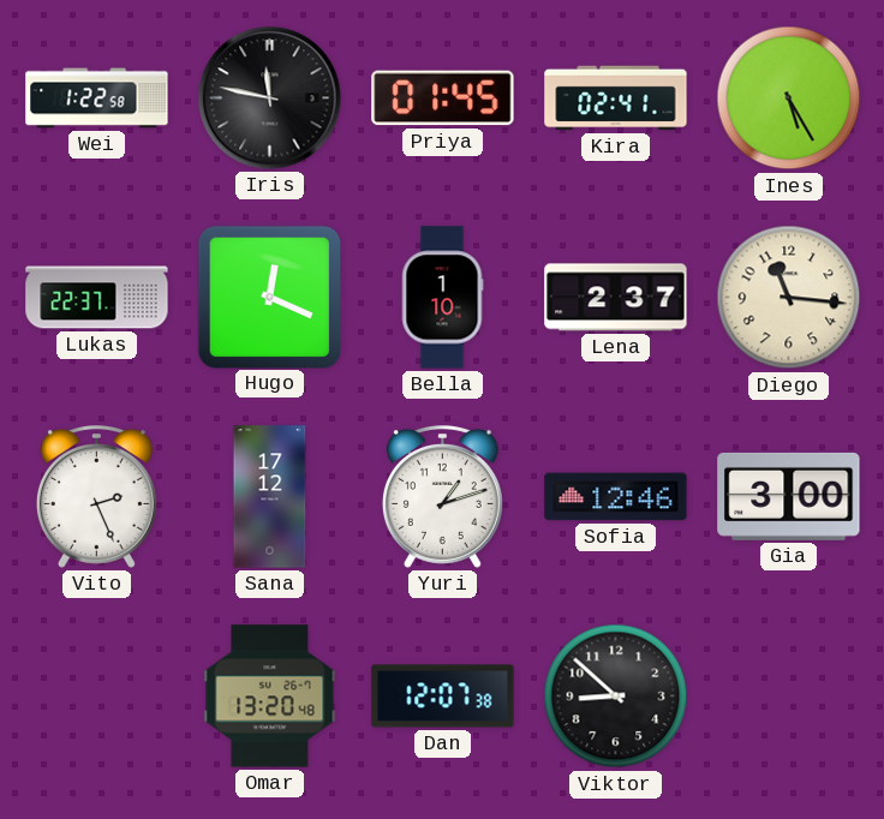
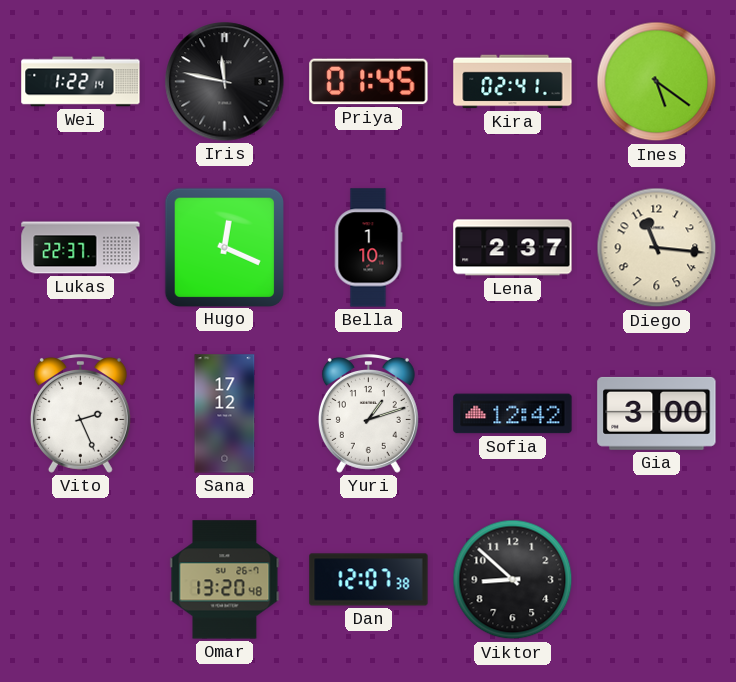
Wei: 1:22:58 -> 1:22:14
Ines: 5:25 -> 5:21
Sofia: 12:46 -> 12:42
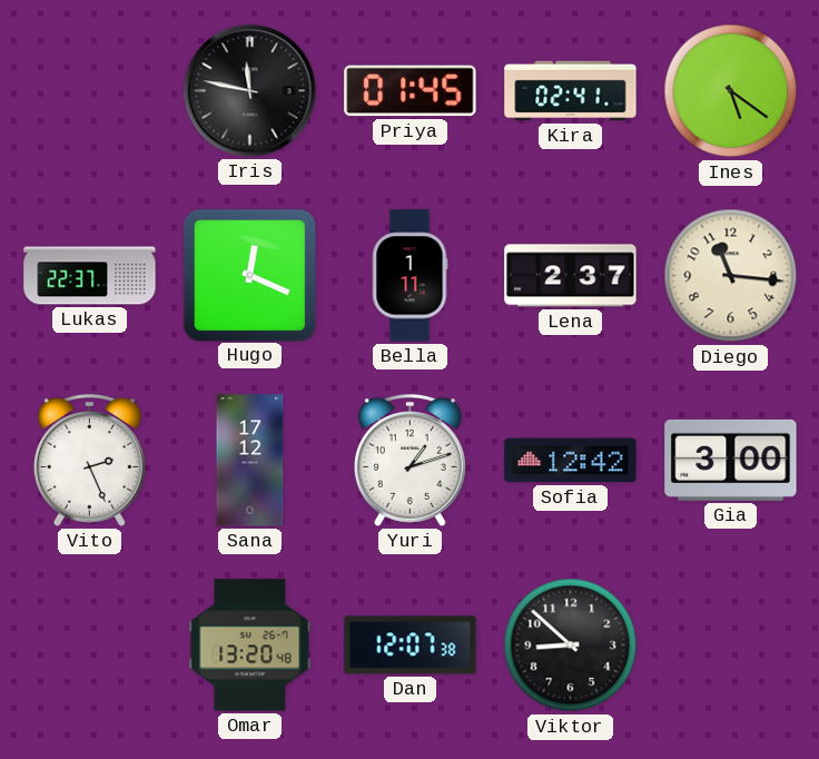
Wei: 1:22 -> none
Bella: 1:10 -> 1:11
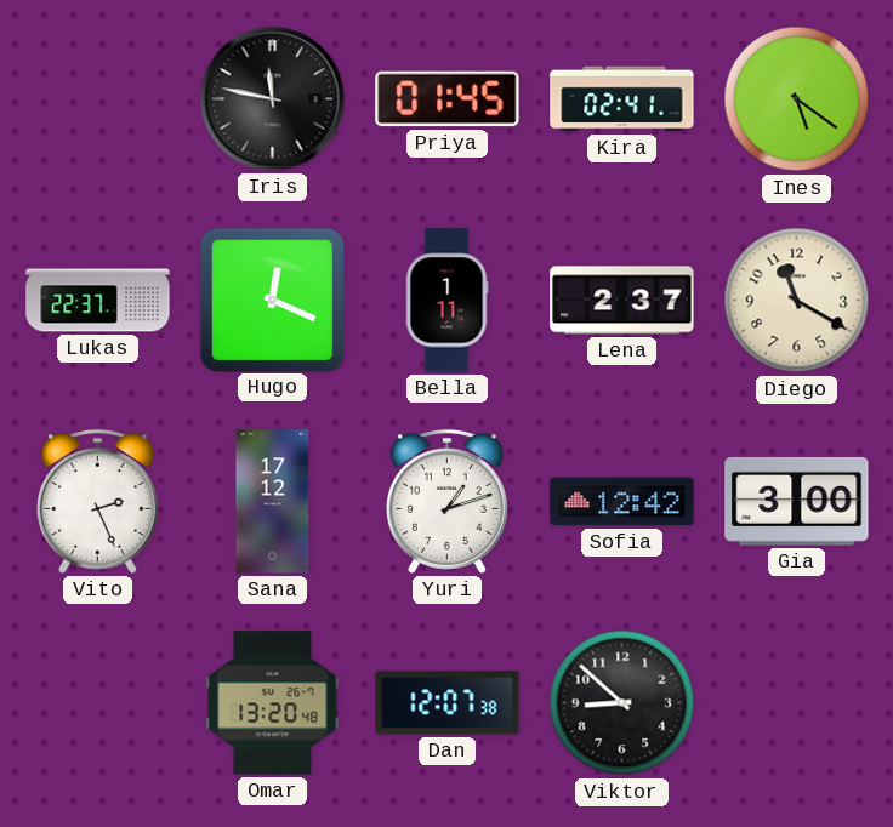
Diego: 11:16 -> 11:20
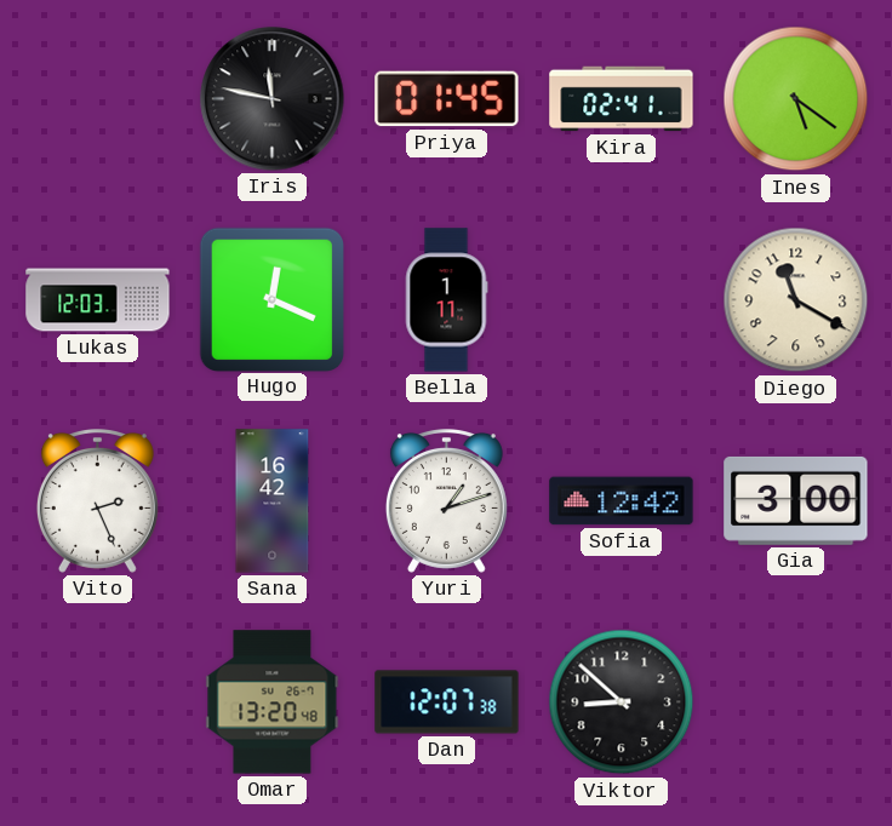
Lukas: 22:37 -> 12:03
Lena: 2:37 -> none
Sana: 17:12 -> 16:42
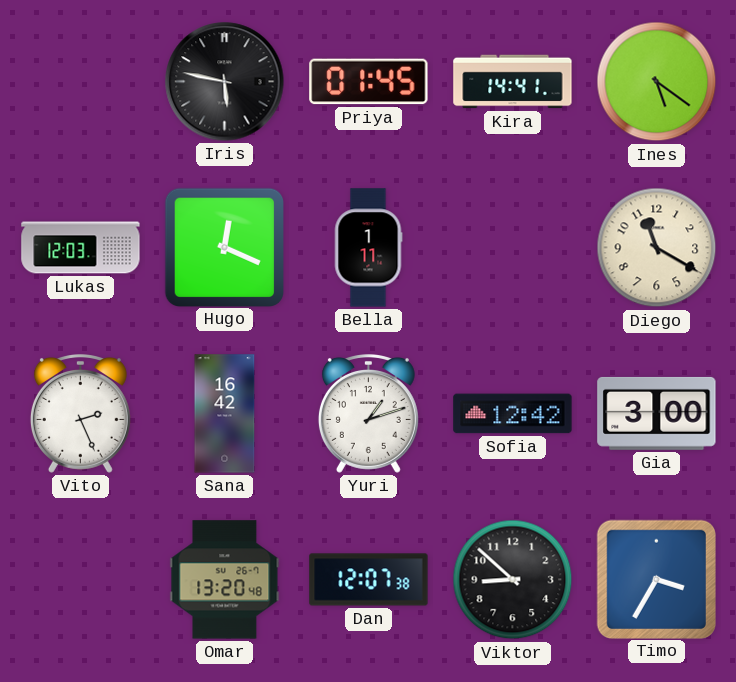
Iris: 11:47 -> 5:47
Kira: 02:41 -> 14:41
Timo: none -> 3:35
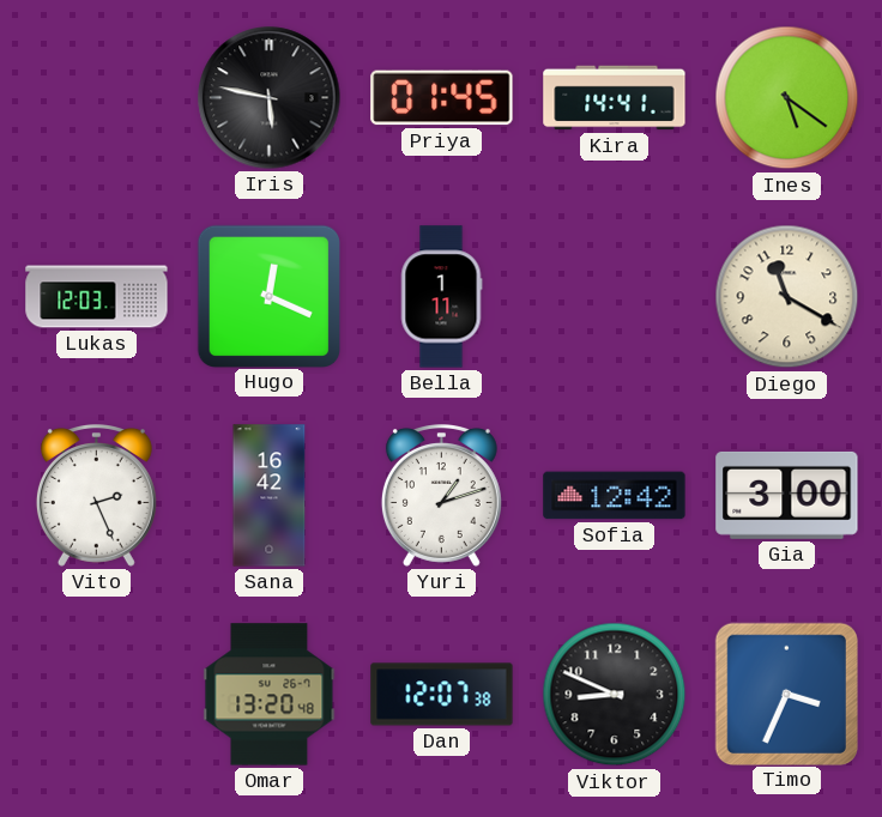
Viktor: 8:52 -> 8:49
Timo: 3:35 -> 3:34
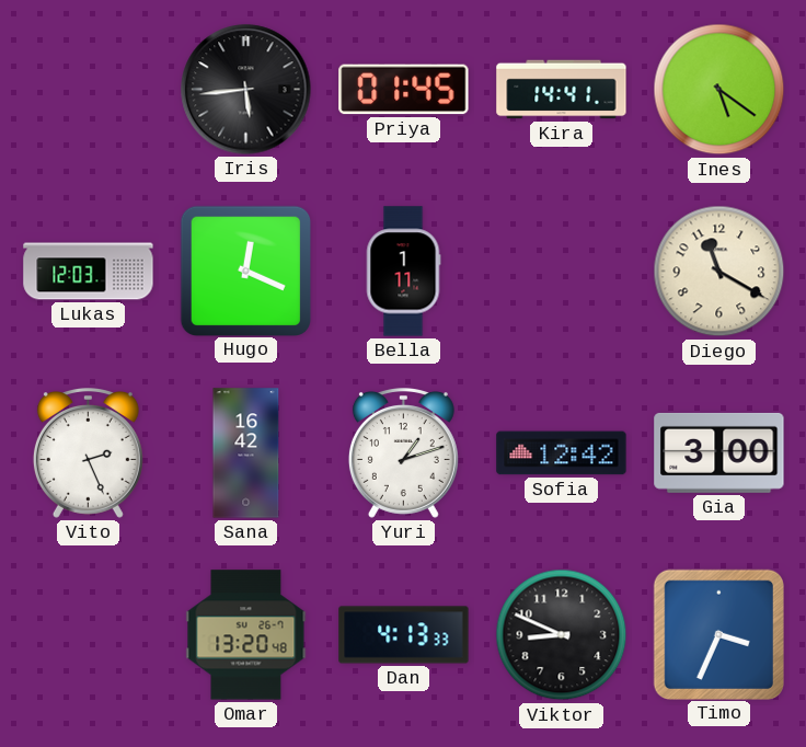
Iris: 5:47 -> 5:44
Dan: 12:07 -> 4:13
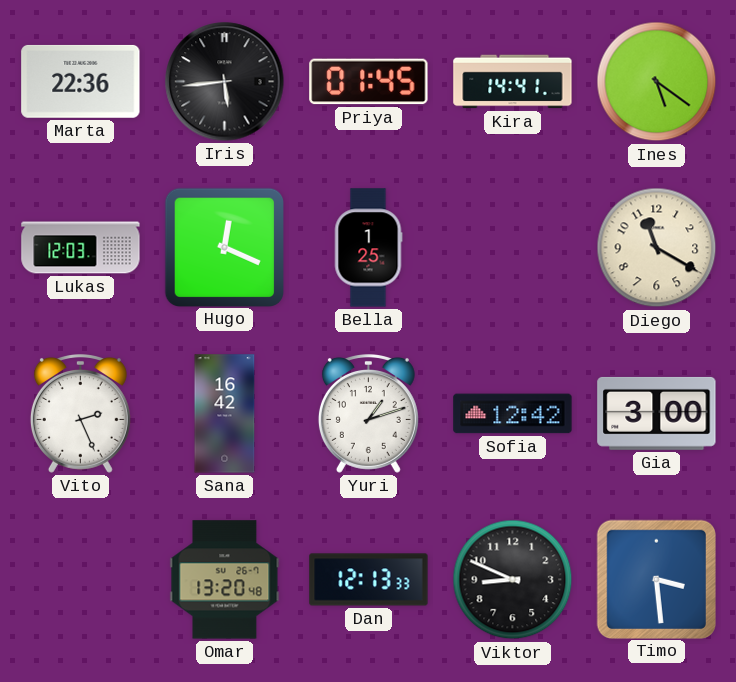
Marta: none -> 22:36
Bella: 1:11 -> 1:25
Dan: 4:13 -> 12:13
Timo: 3:34 -> 3:29
